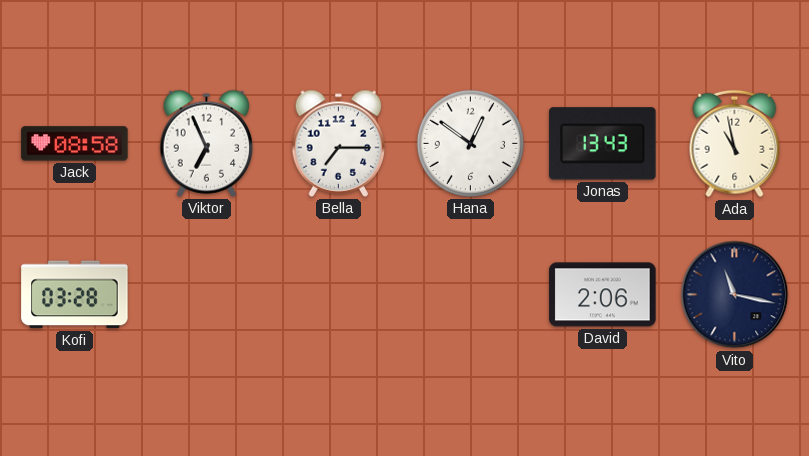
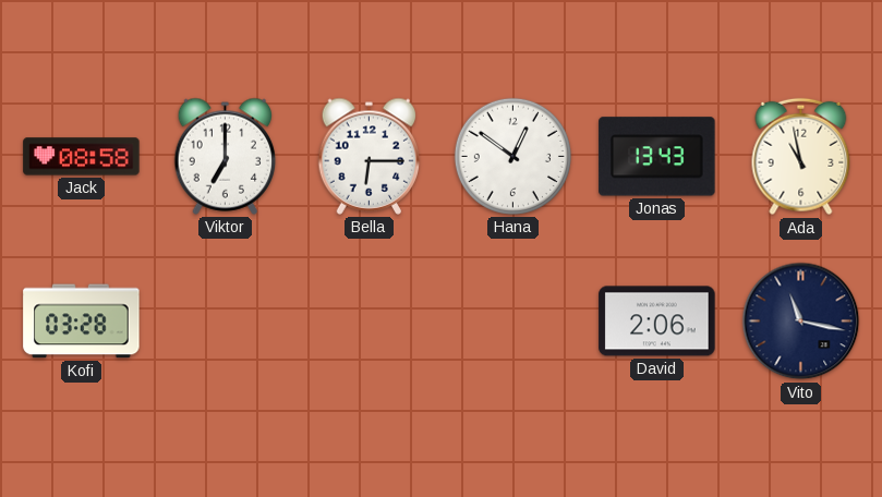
Viktor: 6:56 -> 7:00
Bella: 7:15 -> 6:15
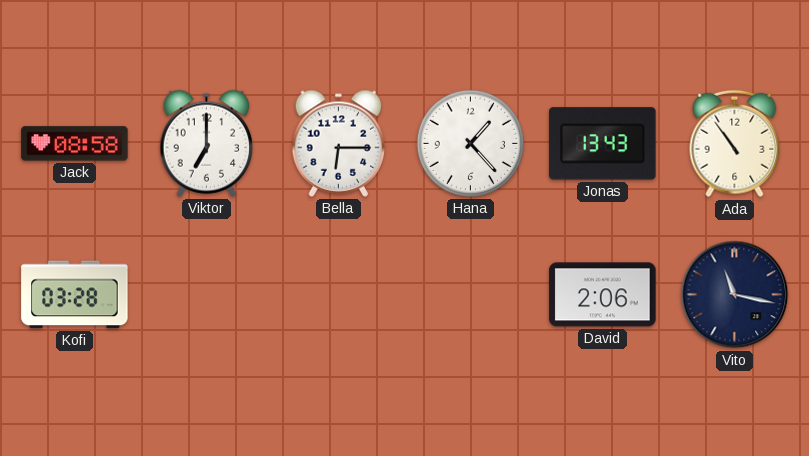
Hana: 12:51 -> 1:23
Ada: 10:58 -> 10:54
